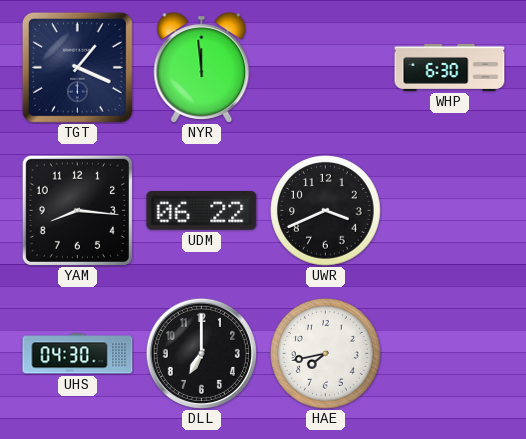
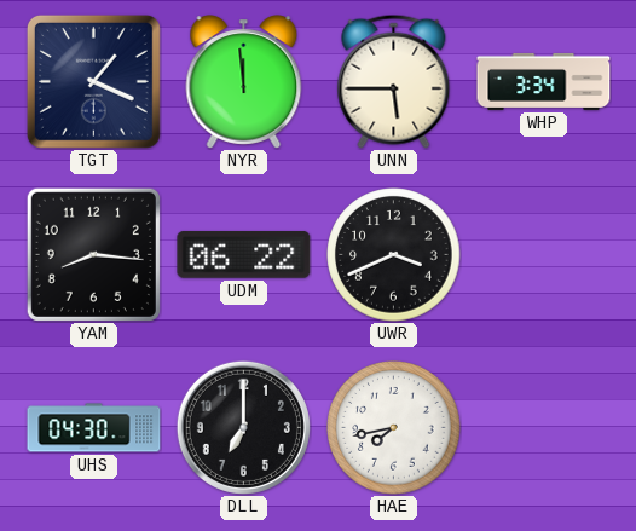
UNN: none -> 5:45
WHP: 6:30 -> 3:34
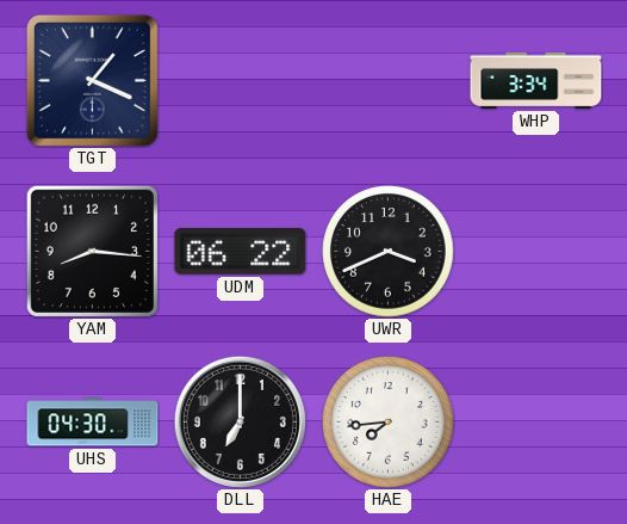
NYR: 11:59 -> none
UNN: 5:45 -> none
HAE: 7:43 -> 7:44
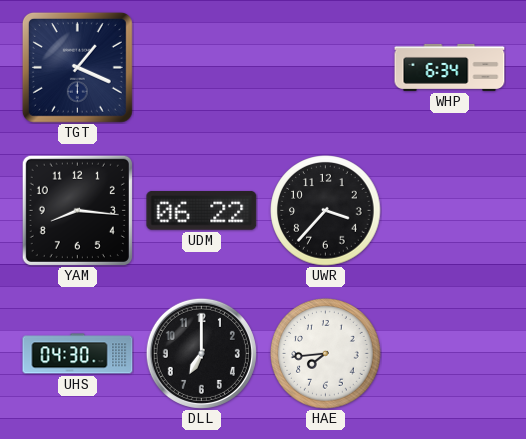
WHP: 3:34 -> 6:34
UWR: 3:41 -> 3:37
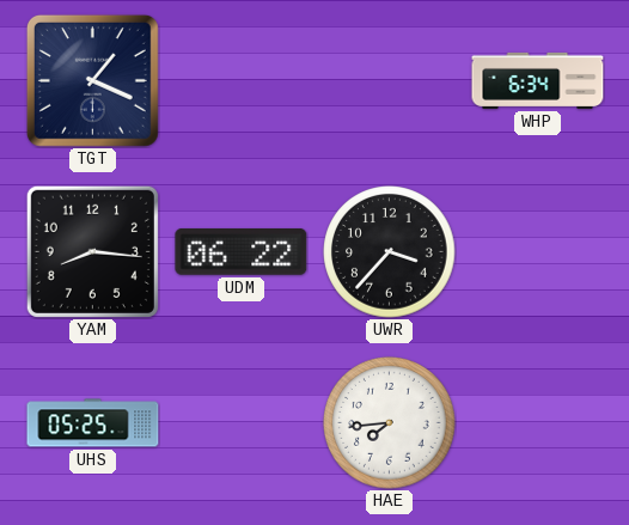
UHS: 04:30 -> 05:25
DLL: 7:00 -> none
